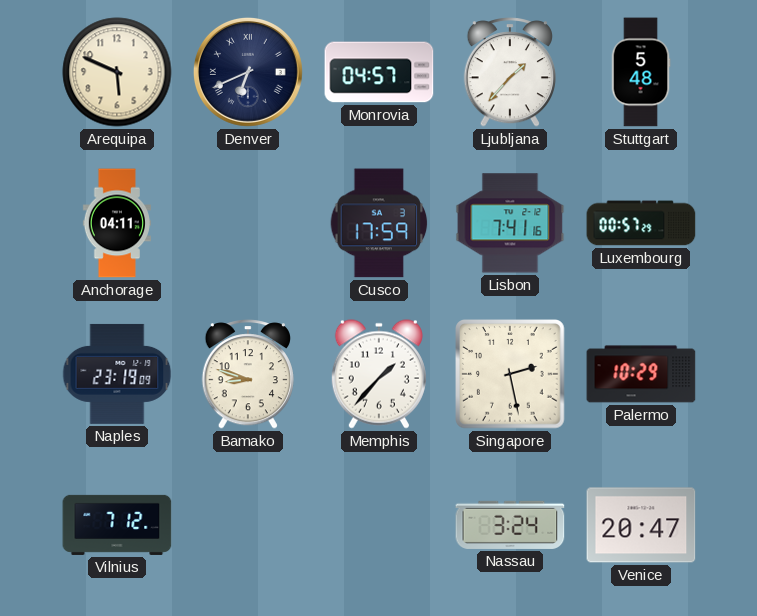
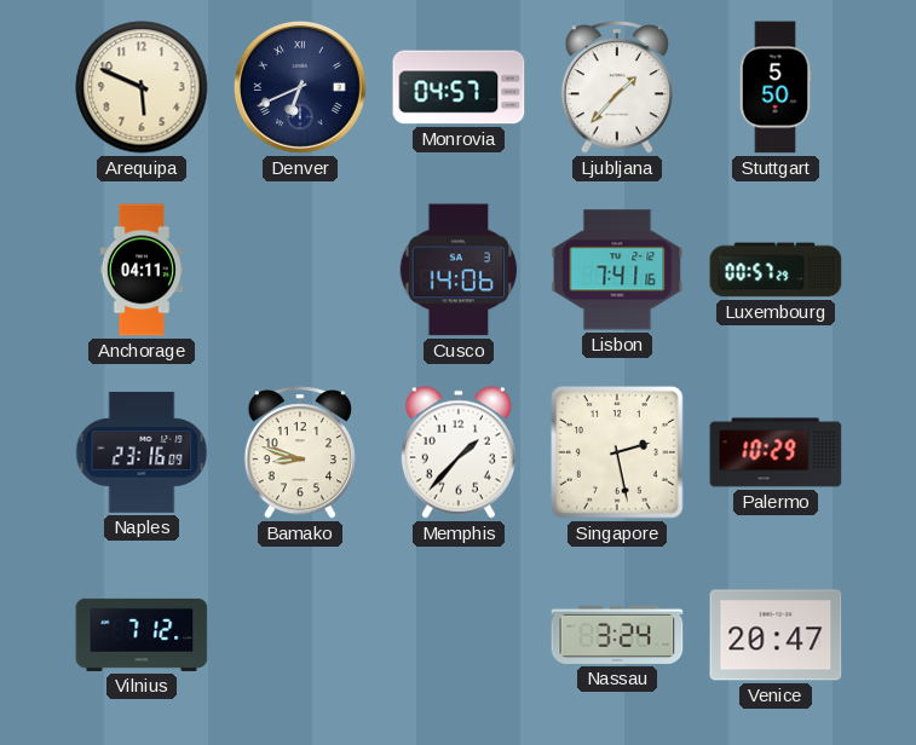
Stuttgart: 5:48 -> 5:50
Cusco: 17:59 -> 14:06
Naples: 23:19 -> 23:16
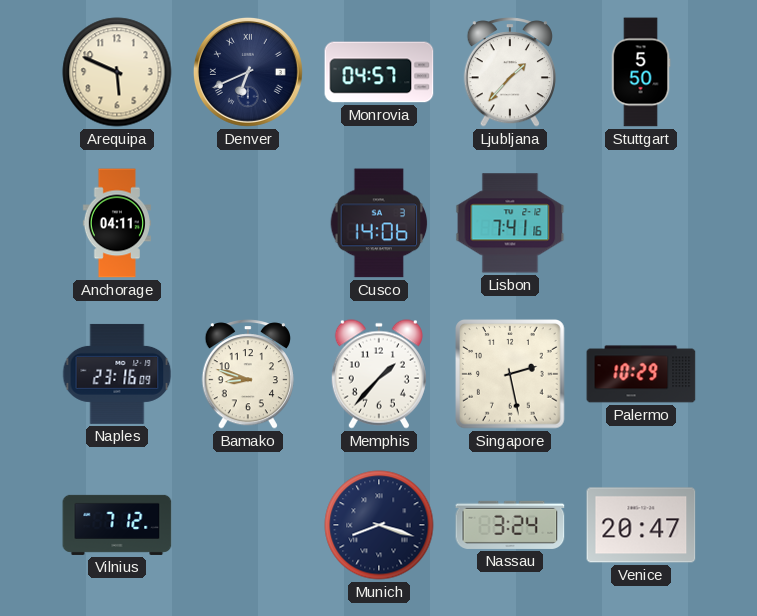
Luxembourg: 00:57 -> none
Munich: none -> 8:18
